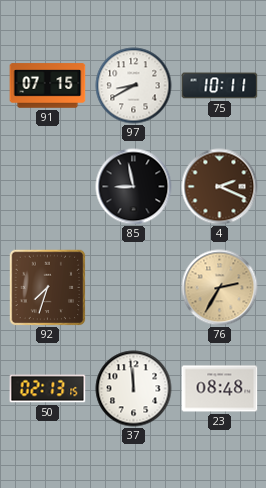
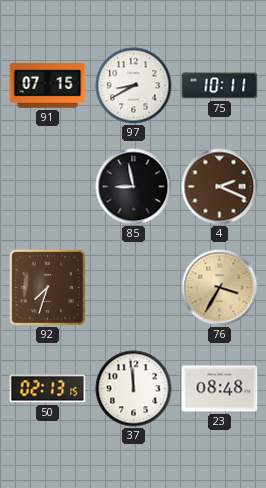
76: 2:35 -> 3:35
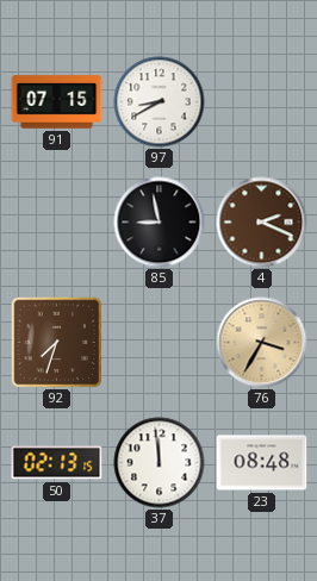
75: 10:11 -> none
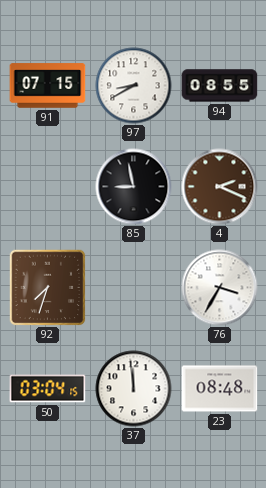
94: none -> 08:55
76 dial: champagne -> white
50: 02:13 -> 03:04
